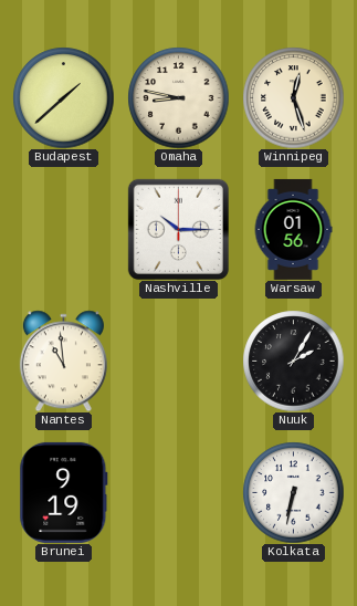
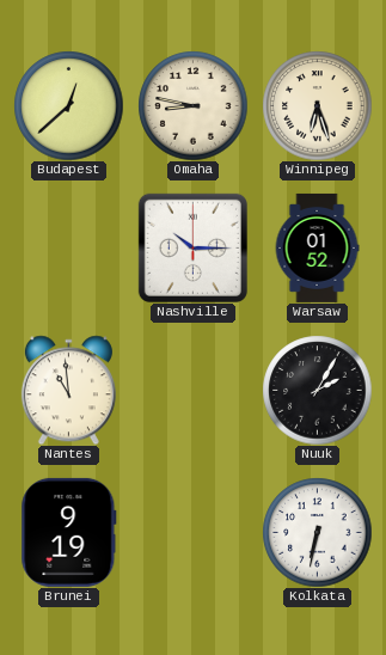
Budapest: 1:38 -> 12:38
Winnipeg: 12:27 -> 6:27
Warsaw: 01:56 -> 01:52
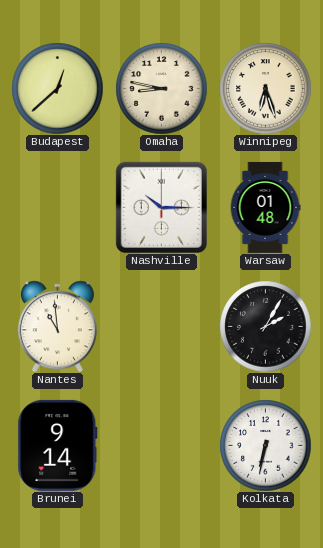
Warsaw: 01:52 -> 01:48
Brunei: 9:19 -> 9:14
